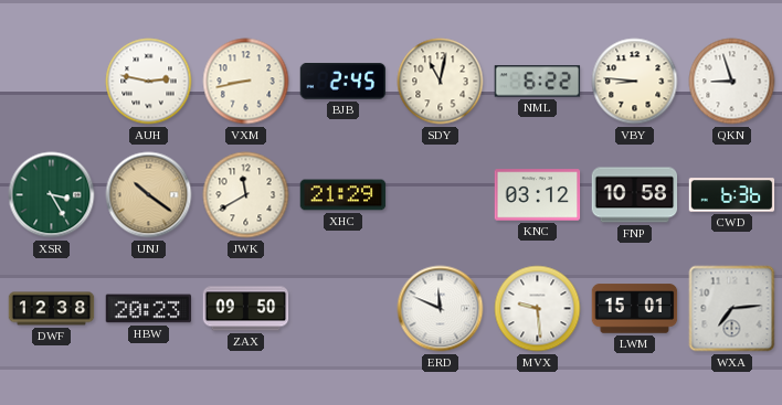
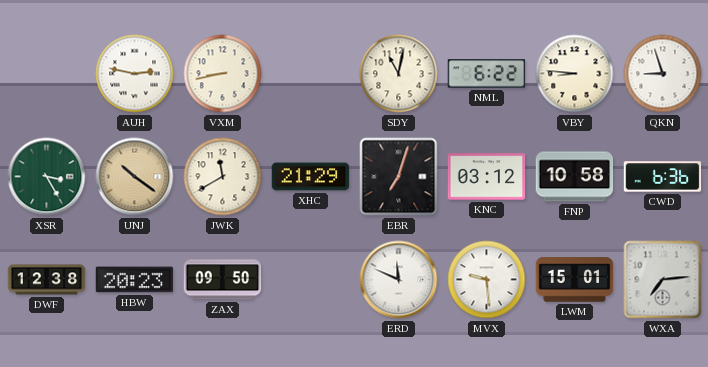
BJB: 2:45 -> none
EBR: none -> 7:03
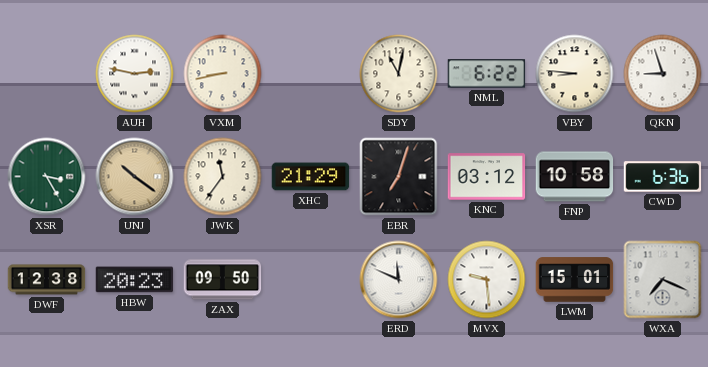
JWK: 11:40 -> 11:36
WXA: 7:14 -> 7:19
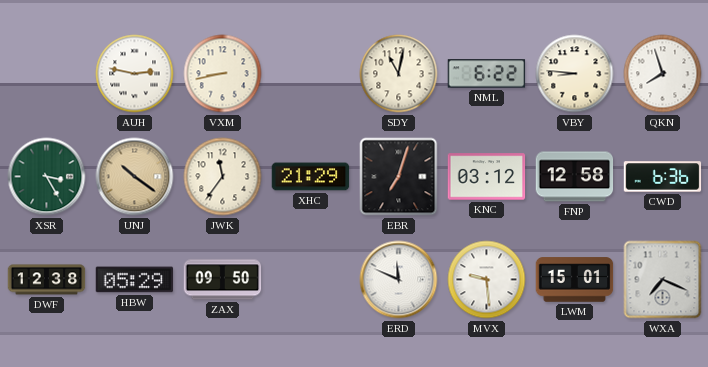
QKN: 8:57 -> 7:57
FNP: 10:58 -> 12:58
HBW: 20:23 -> 05:29
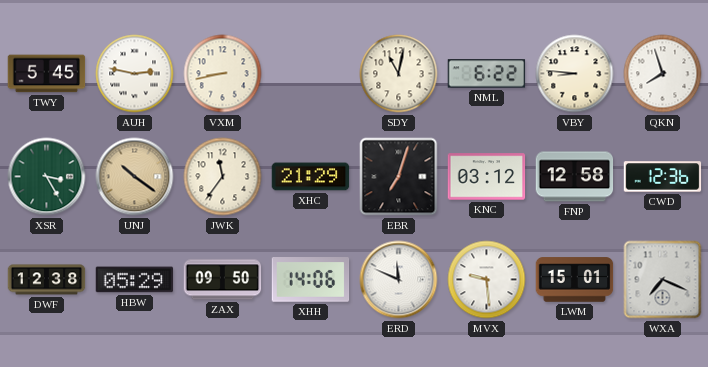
TWY: none -> 5:45
CWD: 6:36 -> 12:36
XHH: none -> 14:06
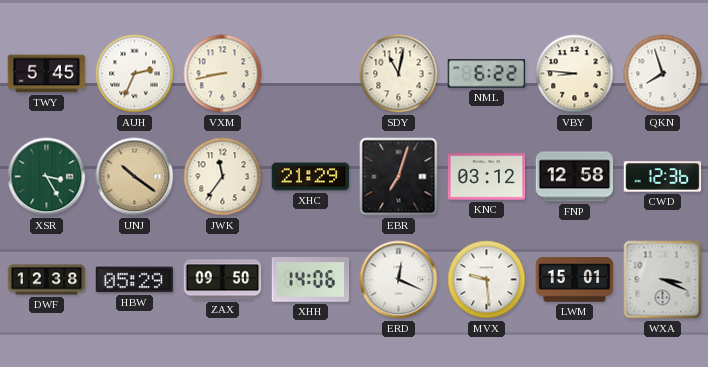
AUH: 2:47 -> 2:34
ERD: 11:49 -> 12:19
WXA: 7:19 -> 3:19
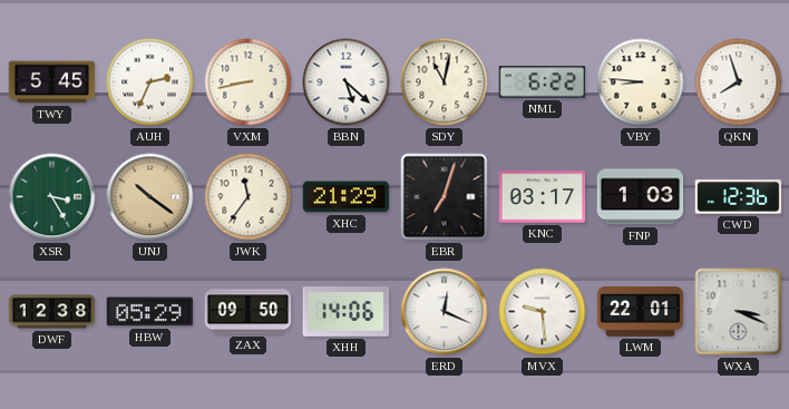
BBN: none -> 5:22
KNC: 03:12 -> 03:17
FNP: 12:58 -> 1:03
LWM: 15:01 -> 22:01
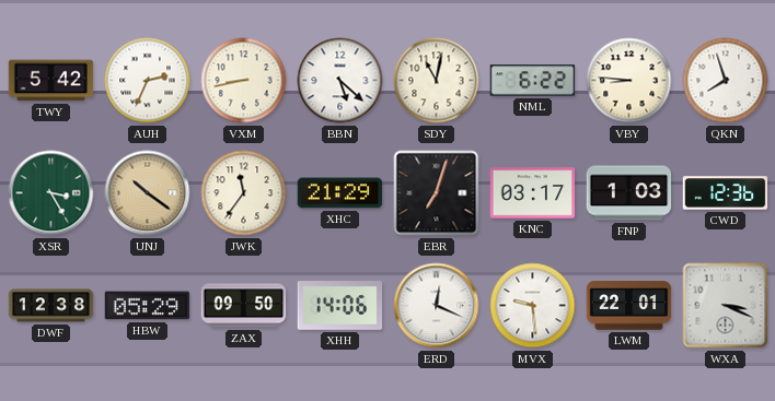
TWY: 5:45 -> 5:42
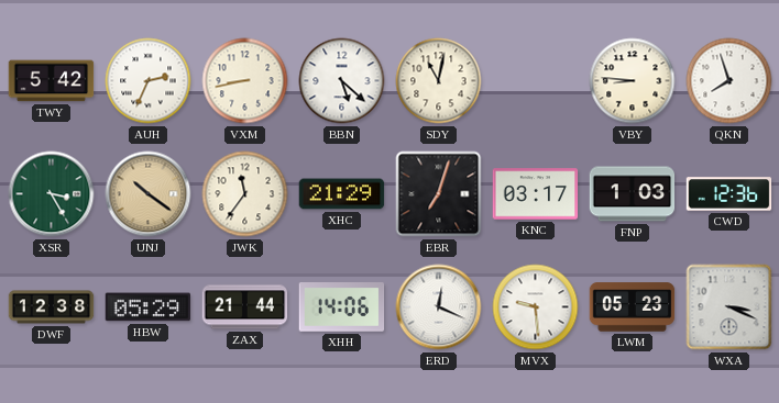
NML: 6:22 -> none
ZAX: 09:50 -> 21:44
LWM: 22:01 -> 05:23
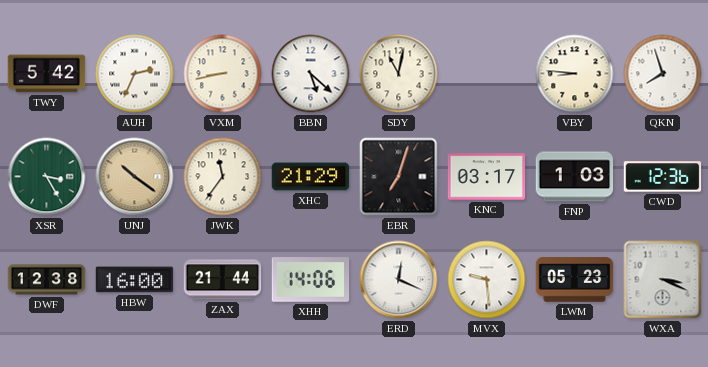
HBW: 05:29 -> 16:00
